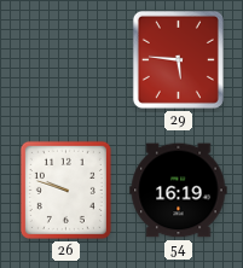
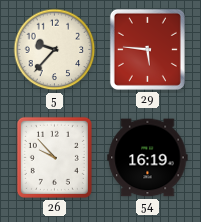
5: none -> 9:37
26: 9:48 -> 9:53
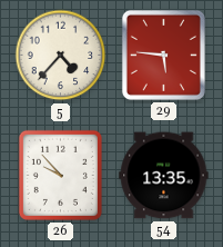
5: 9:37 -> 4:37
54: 16:19 -> 13:35
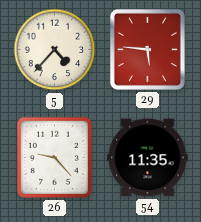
26: 9:53 -> 9:23
54: 13:35 -> 11:35
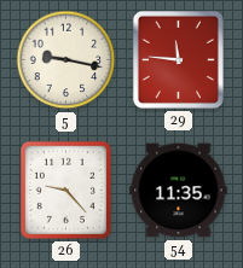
5: 4:37 -> 9:17
29: 5:46 -> 11:46
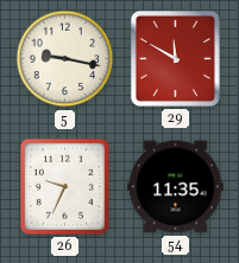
29: 11:46 -> 11:50
26: 9:23 -> 9:34
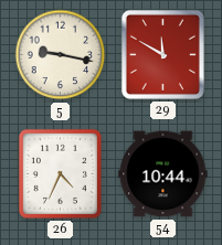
26: 9:34 -> 4:34
54: 11:35 -> 10:44
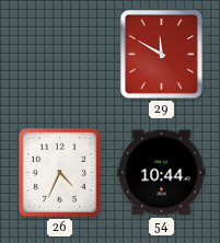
5: 9:17 -> none
